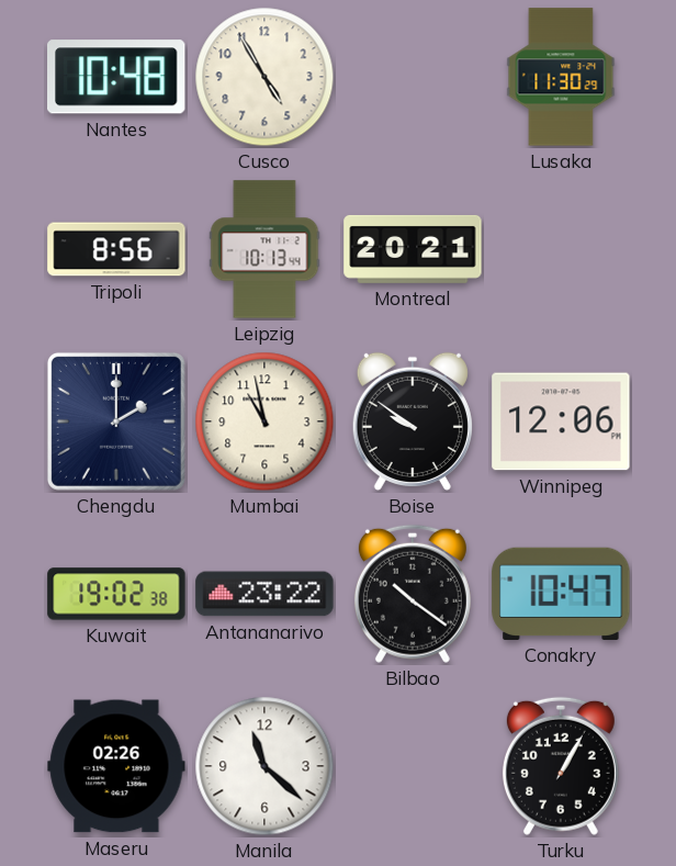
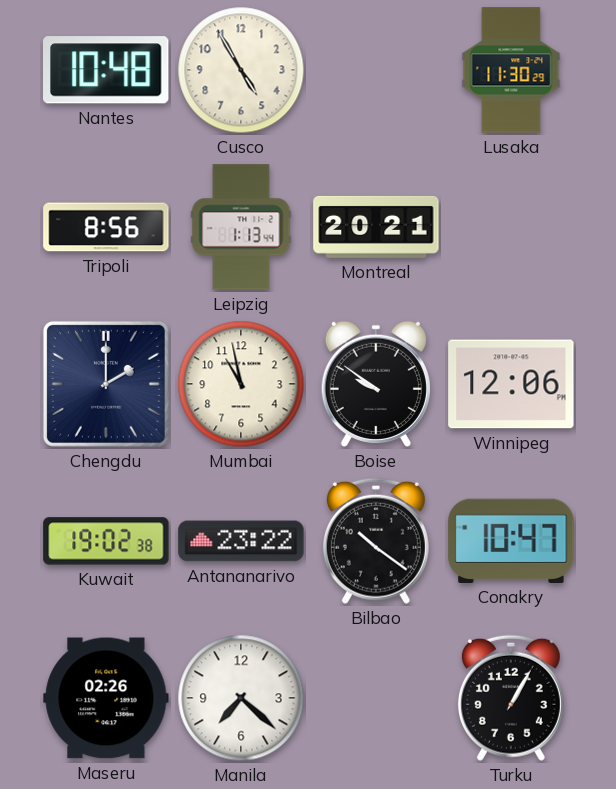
Leipzig: 10:13 -> 1:13
Manila: 11:22 -> 7:22
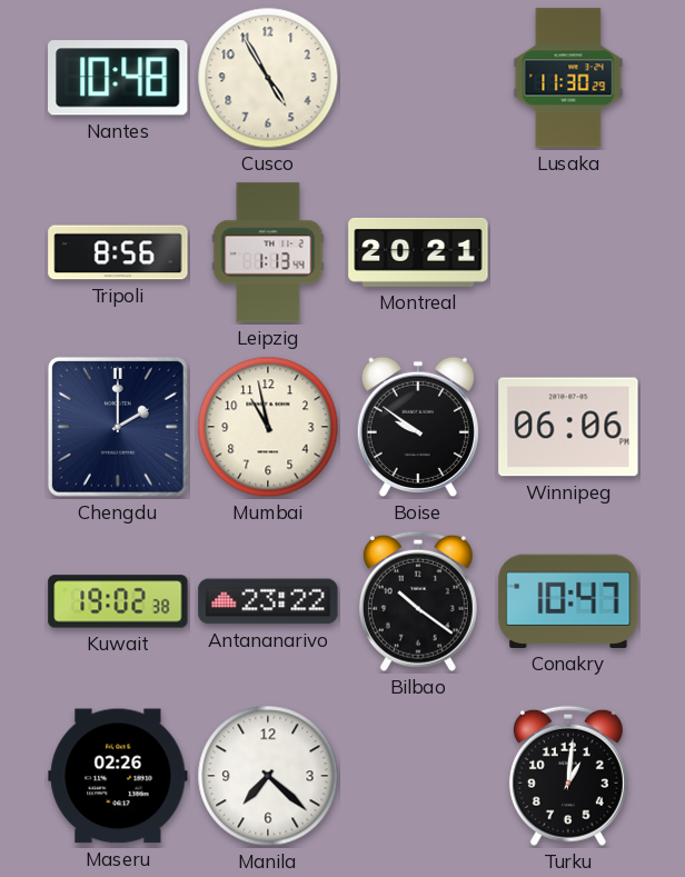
Winnipeg: 12:06 -> 06:06
Turku: 1:05 -> 1:01
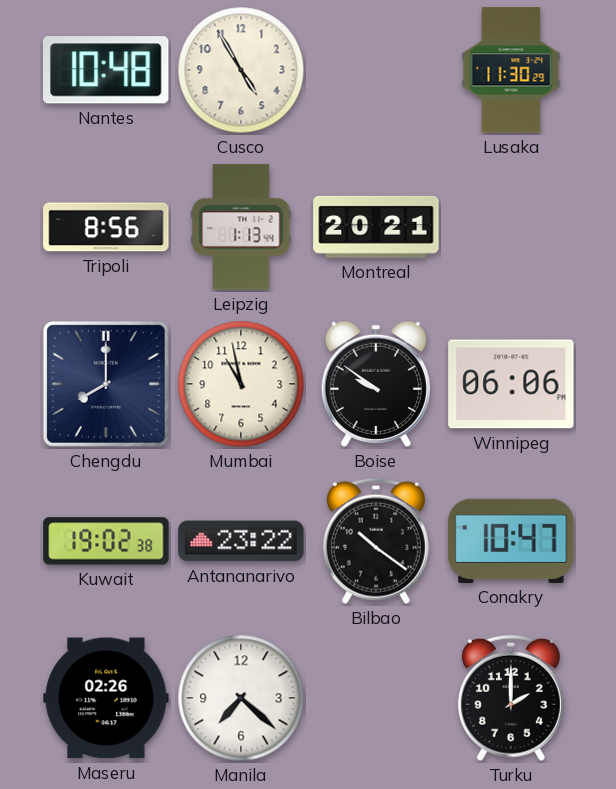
Chengdu: 2:00 -> 8:00
Turku: 1:01 -> 2:00
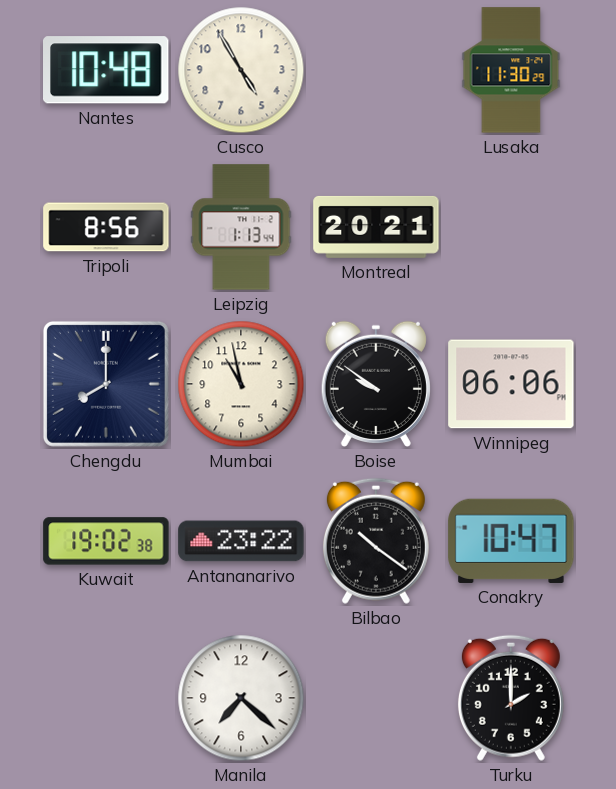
Maseru: 02:26 -> none
